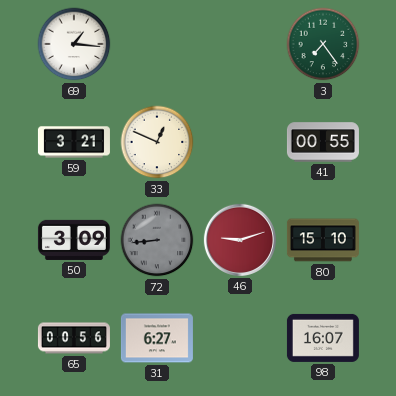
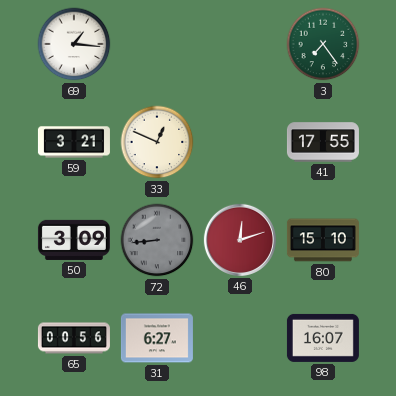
41: 00:55 -> 17:55
46: 9:12 -> 12:12
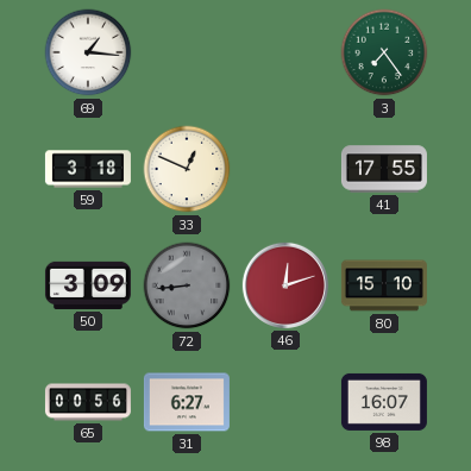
59: 3:21 -> 3:18
